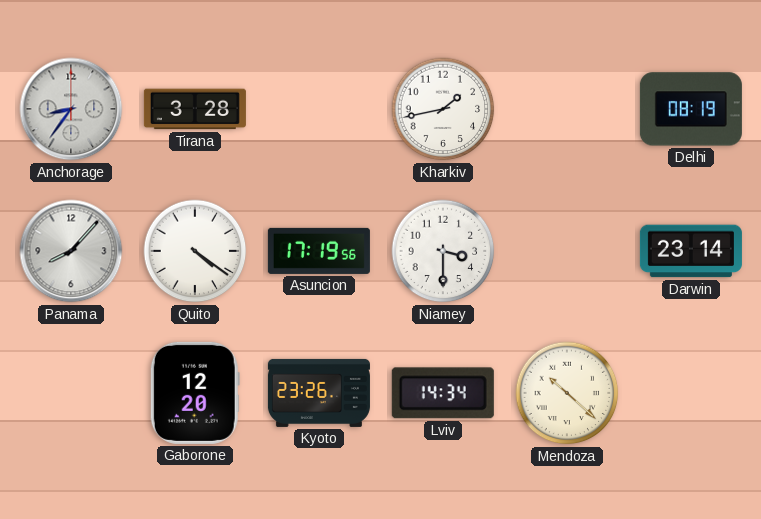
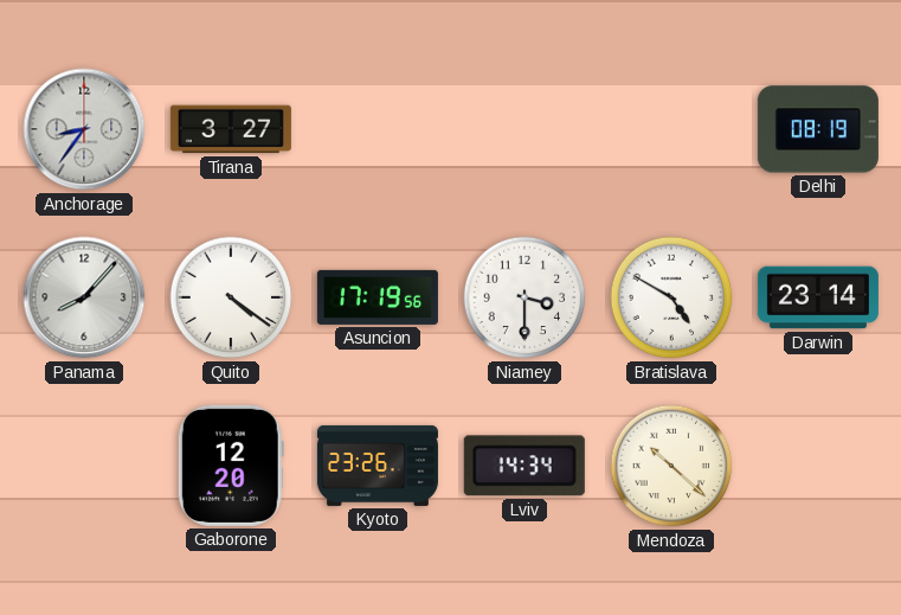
Tirana: 3:28 -> 3:27
Kharkiv: 1:43 -> none
Bratislava: none -> 4:50
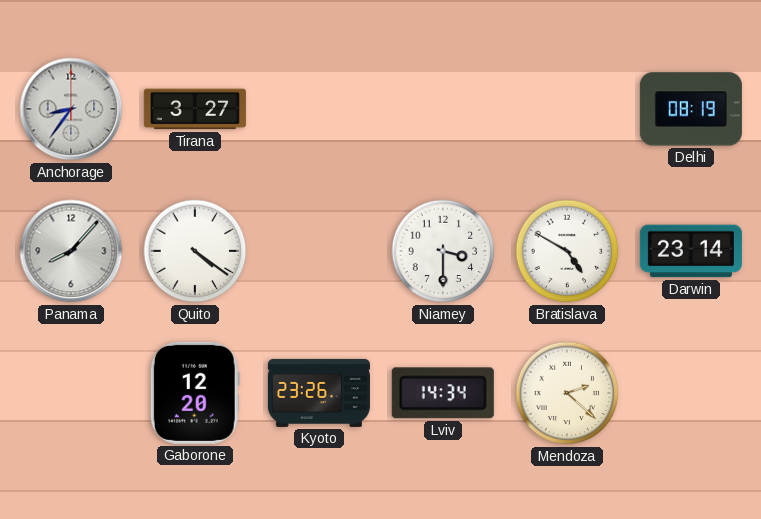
Asuncion: 17:19 -> none
Mendoza: 10:22 -> 2:22
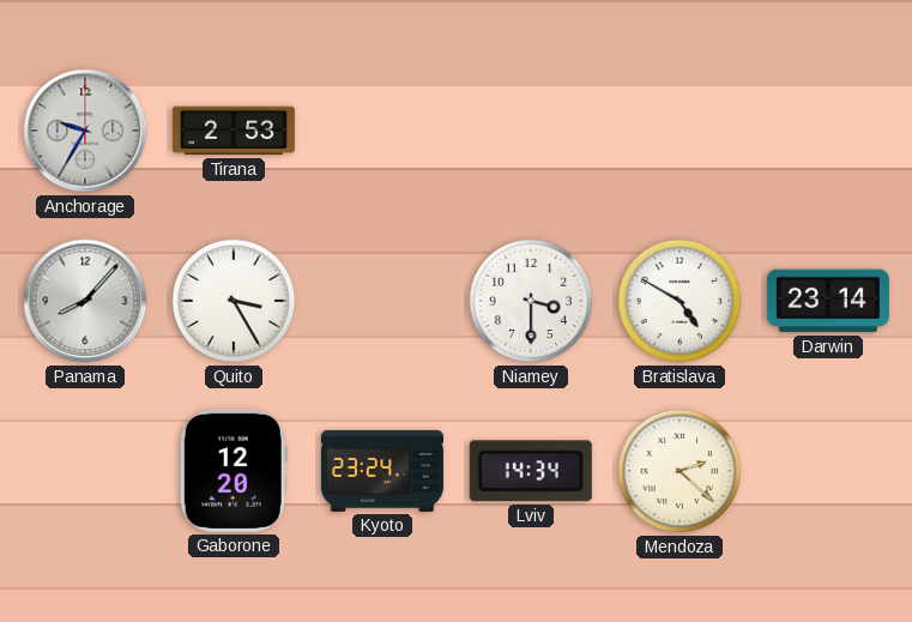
Anchorage: 8:36 -> 9:35
Tirana: 3:27 -> 2:53
Delhi: 08:19 -> none
Quito: 4:21 -> 3:25
Kyoto: 23:26 -> 23:24
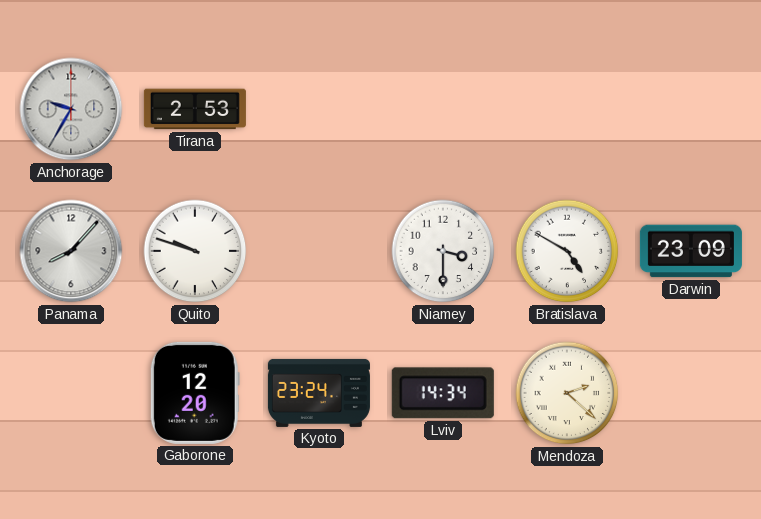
Quito: 3:25 -> 9:48
Darwin: 23:14 -> 23:09
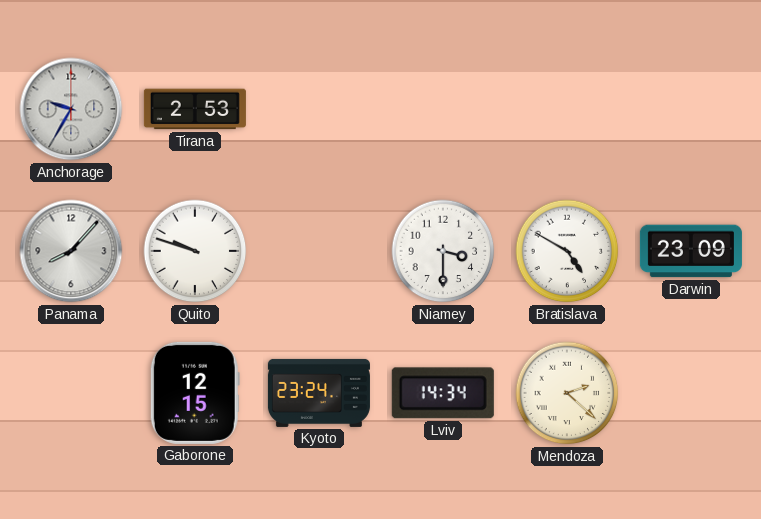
Gaborone: 12:20 -> 12:15
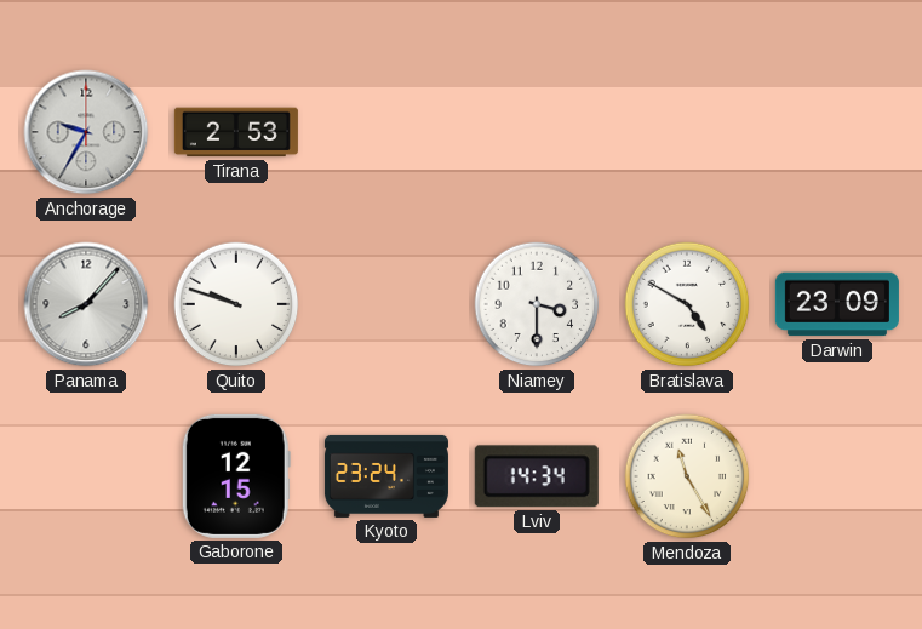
Mendoza: 2:22 -> 11:25
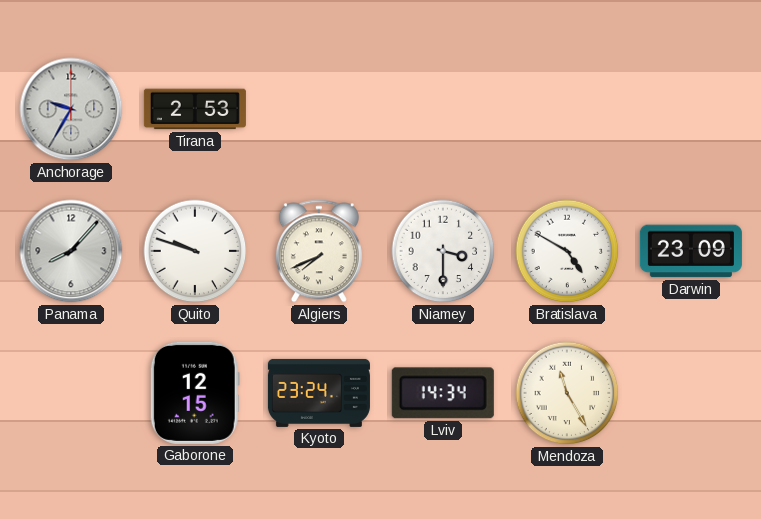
Algiers: none -> 7:41
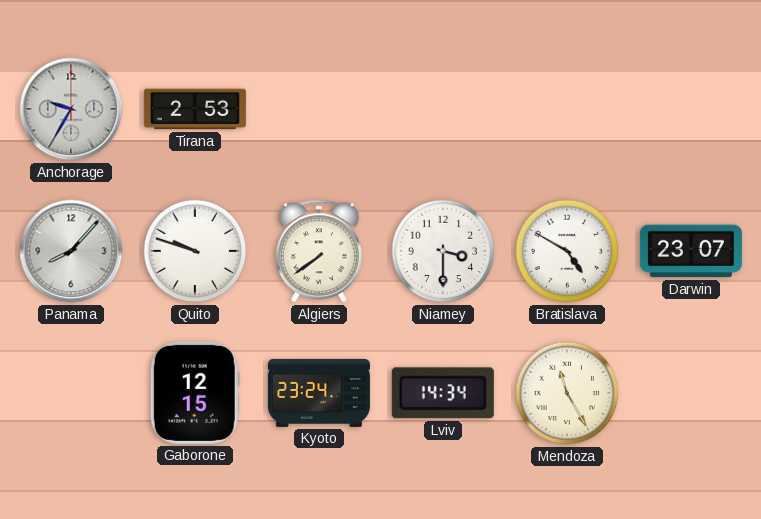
Algiers: 7:41 -> 7:39
Darwin: 23:09 -> 23:07
